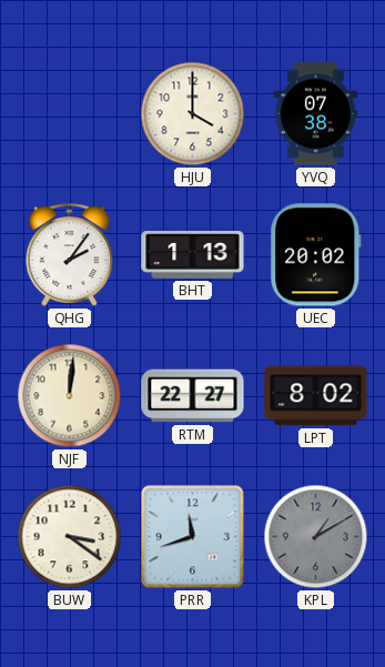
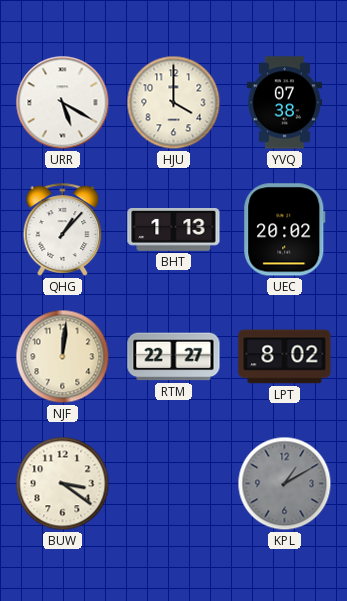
URR: none -> 5:20
QHG: 2:06 -> 1:07
PRR: 11:42 -> none
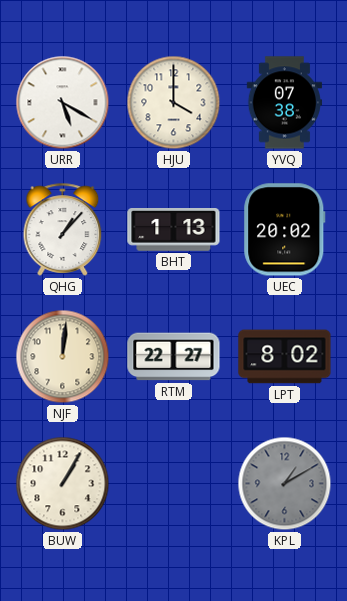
BUW: 3:21 -> 1:05
